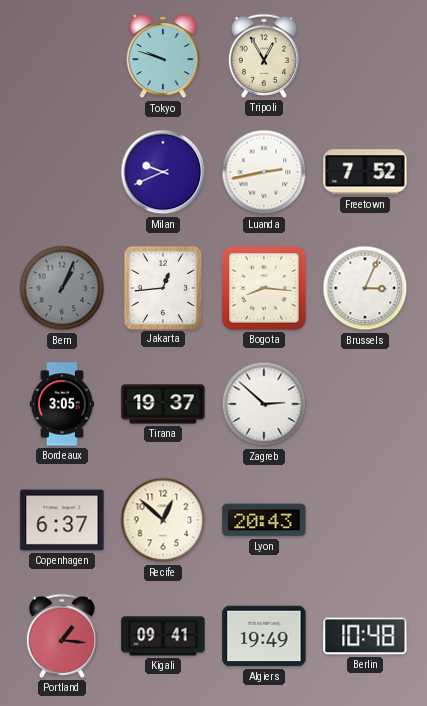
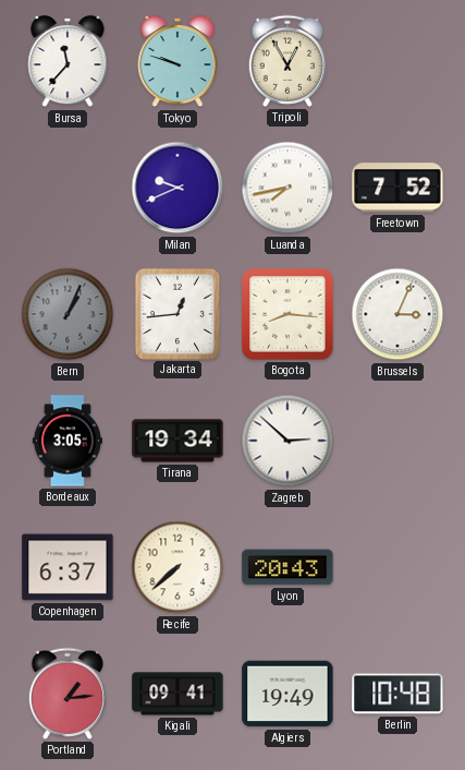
Bursa: none -> 11:37
Luanda: 2:43 -> 7:43
Tirana: 19:37 -> 19:34
Recife: 12:52 -> 7:38
Portland: 1:16 -> 1:14
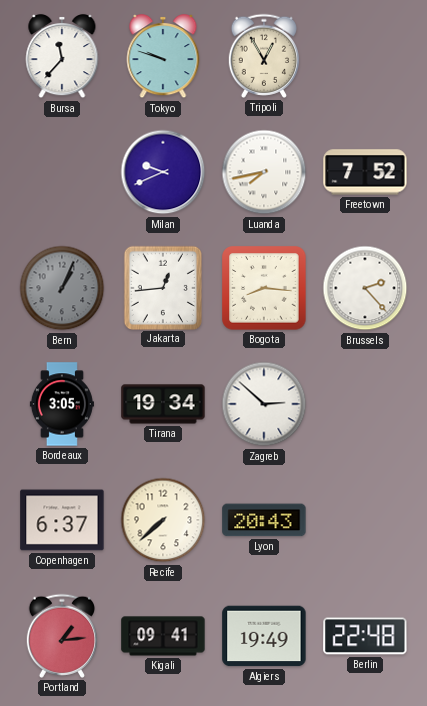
Brussels: 3:04 -> 2:23
Berlin: 10:48 -> 22:48
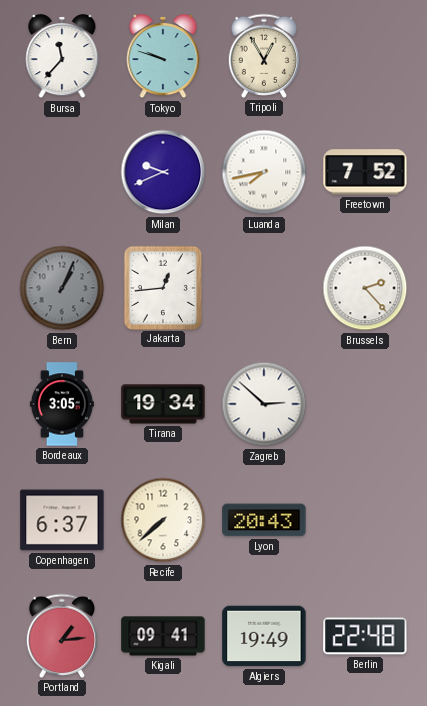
Bogota: 8:16 -> none
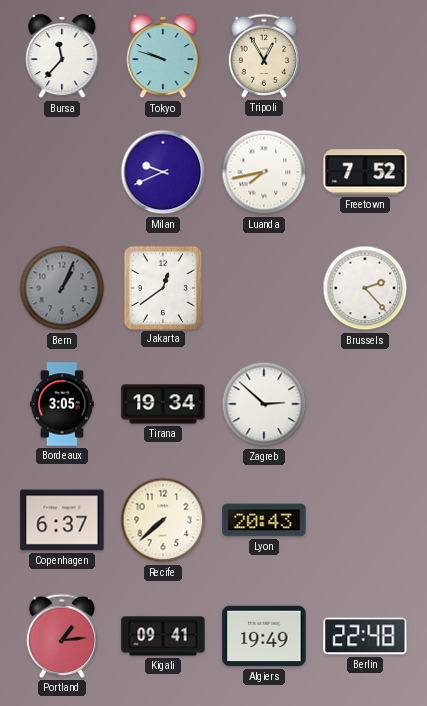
Jakarta: 12:44 -> 12:39
